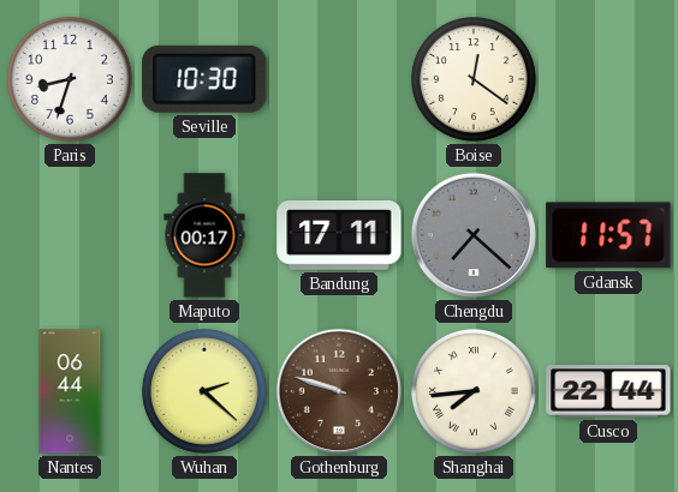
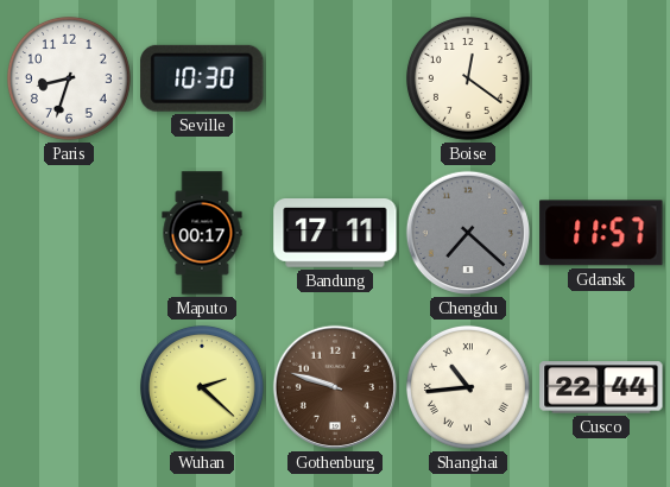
Nantes: 06:44 -> none
Shanghai: 7:44 -> 10:44
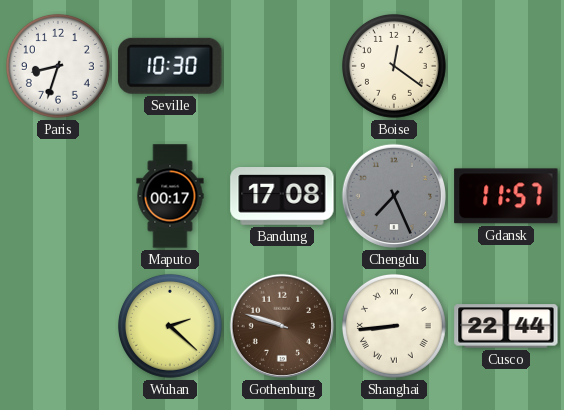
Bandung: 17:11 -> 17:08
Chengdu: 7:22 -> 7:26
Shanghai: 10:44 -> 8:44
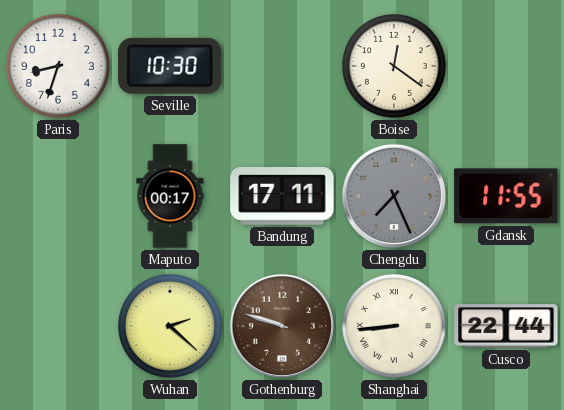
Bandung: 17:08 -> 17:11
Gdansk: 11:57 -> 11:55
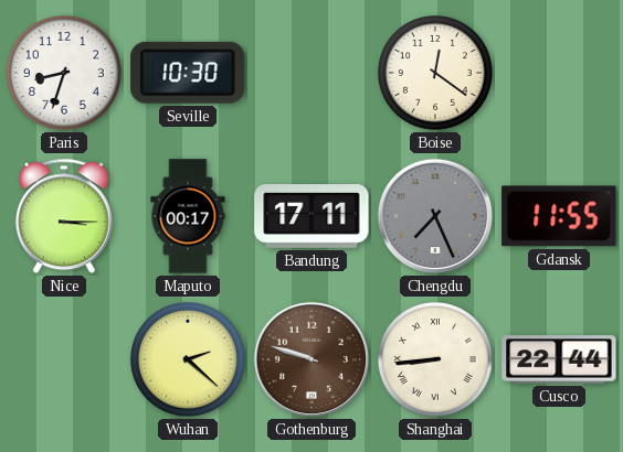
Nice: none -> 3:15
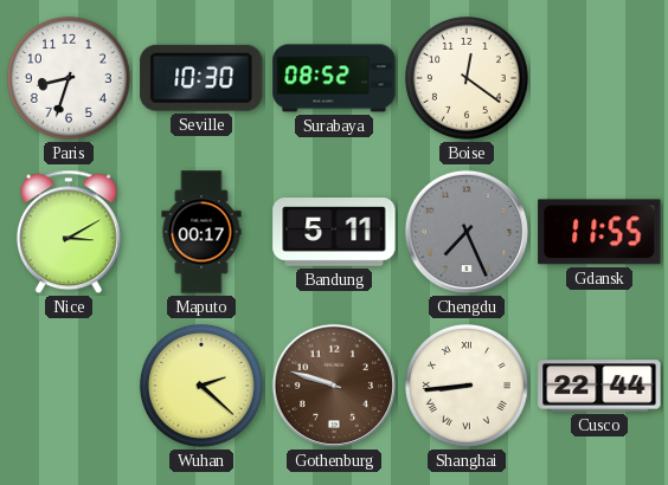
Surabaya: none -> 08:52
Nice: 3:15 -> 3:10
Bandung: 17:11 -> 5:11
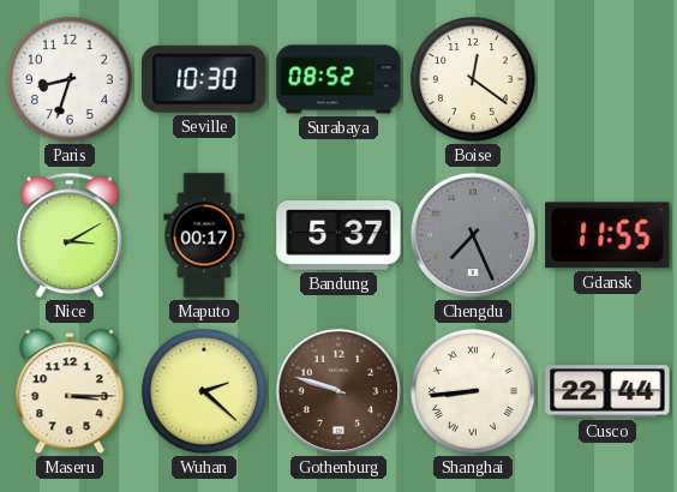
Bandung: 5:11 -> 5:37
Maseru: none -> 3:15
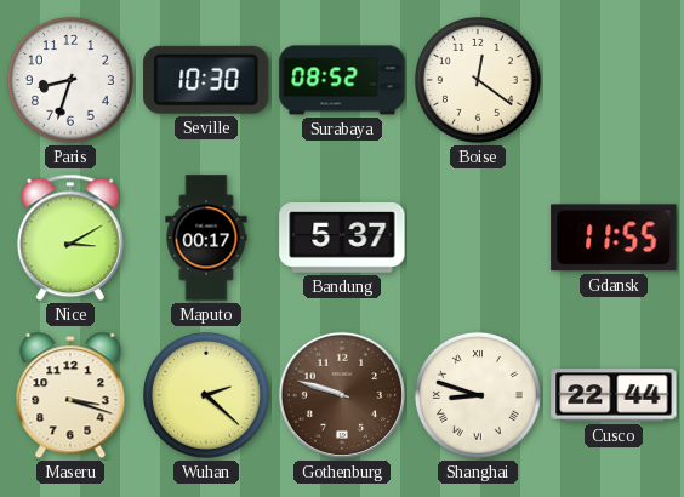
Chengdu: 7:26 -> none
Maseru: 3:15 -> 3:18
Shanghai: 8:44 -> 8:48
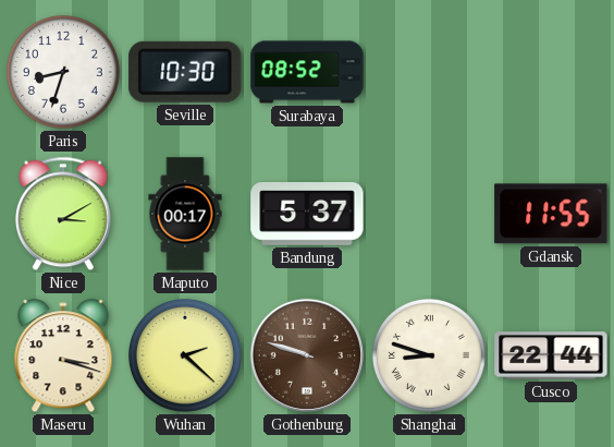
Boise: 12:21 -> none
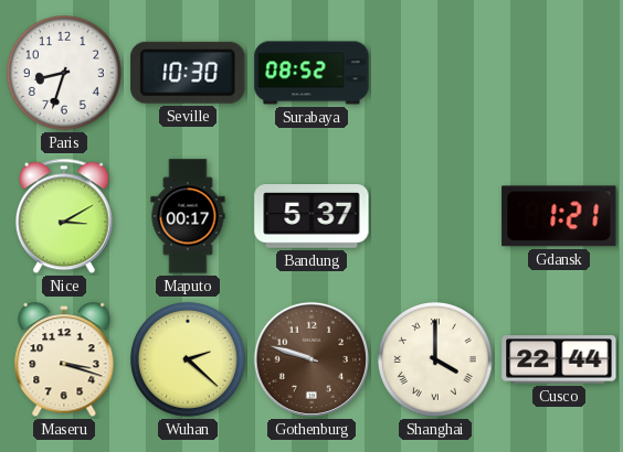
Gdansk: 11:55 -> 1:21
Shanghai: 8:48 -> 4:00
